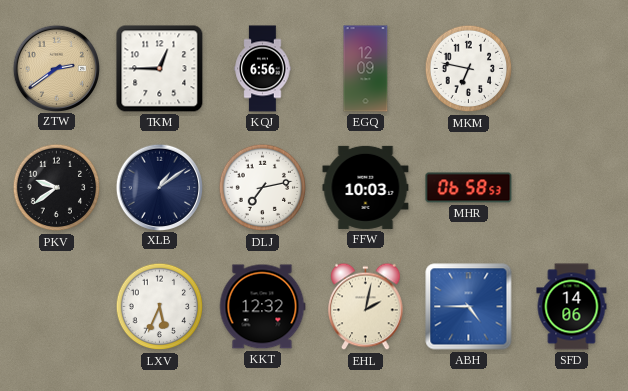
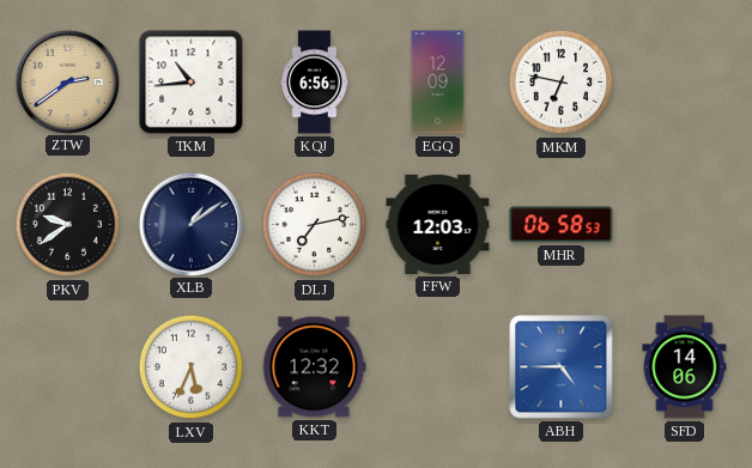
TKM: 12:45 -> 10:44
FFW: 10:03 -> 12:03
EHL: 2:02 -> none
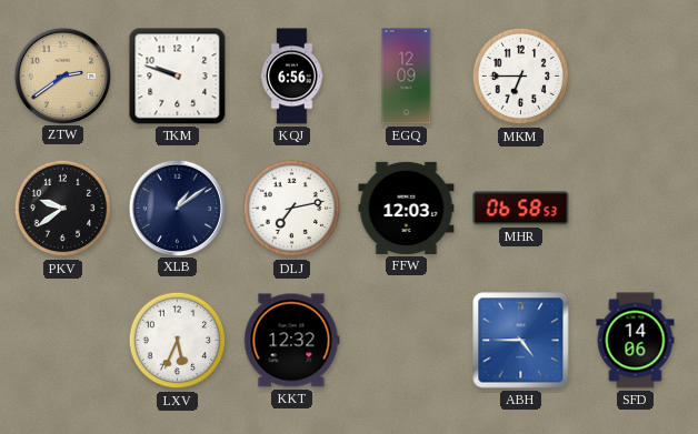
TKM: 10:44 -> 9:48
MKM: 6:47 -> 6:45
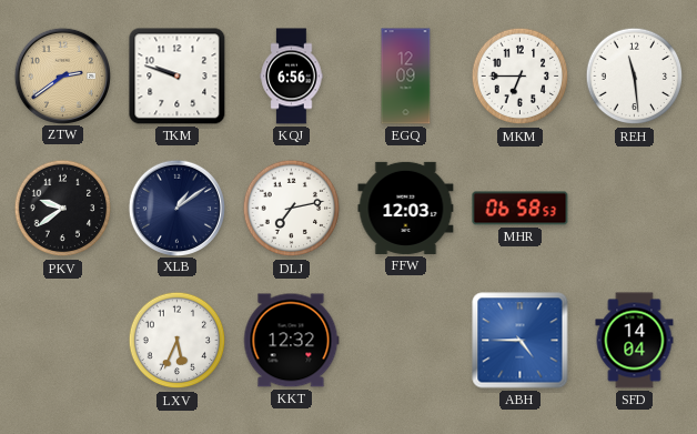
REH: none -> 11:29
SFD: 14:06 -> 14:04
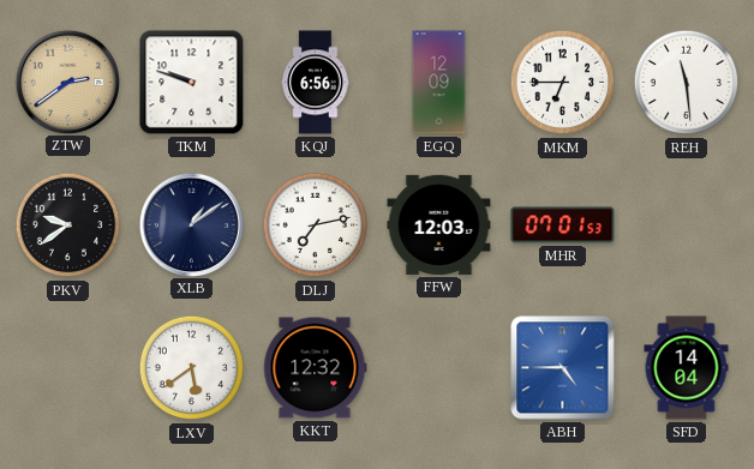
MHR: 06:58 -> 07:01
LXV: 5:34 -> 5:39
